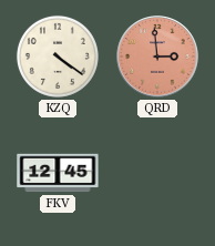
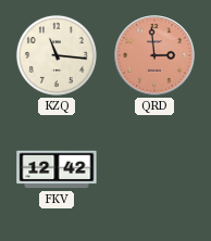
KZQ: 4:21 -> 11:16
FKV: 12:45 -> 12:42
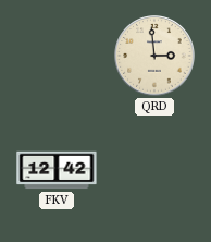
KZQ: 11:16 -> none
QRD dial: salmon -> cream
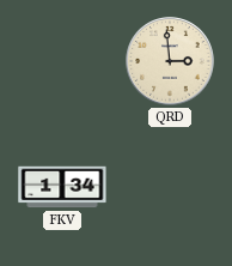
FKV: 12:42 -> 1:34
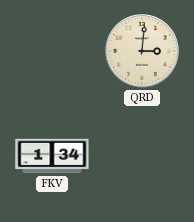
QRD: 2:59 -> 3:01
